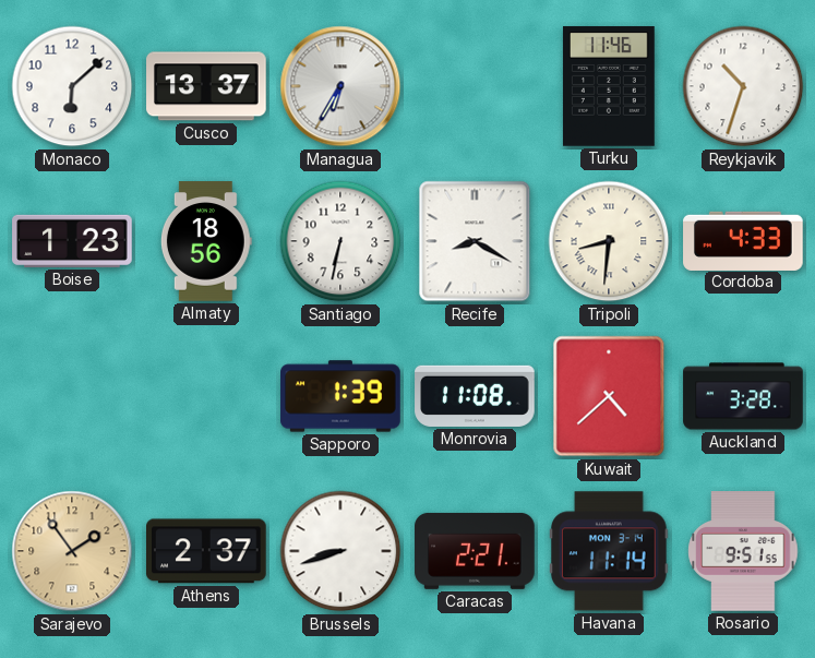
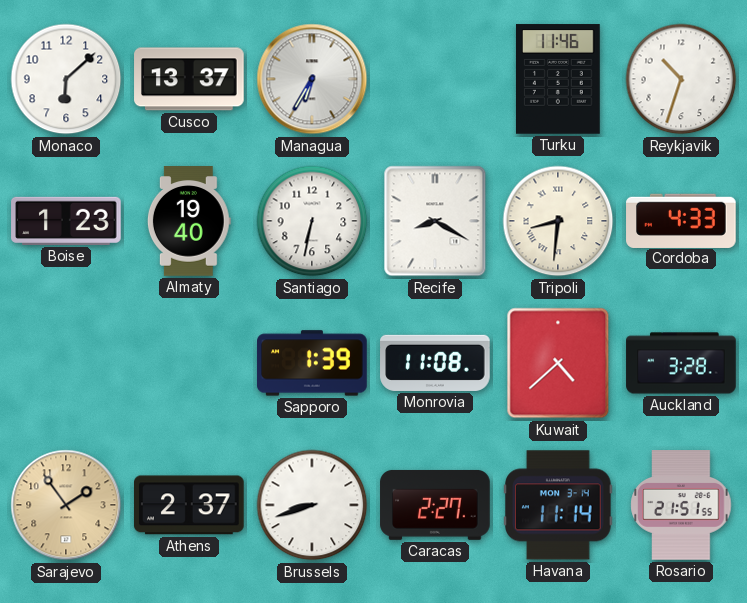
Almaty: 18:56 -> 19:40
Caracas: 2:21 -> 2:27
Rosario: 9:51 -> 21:51
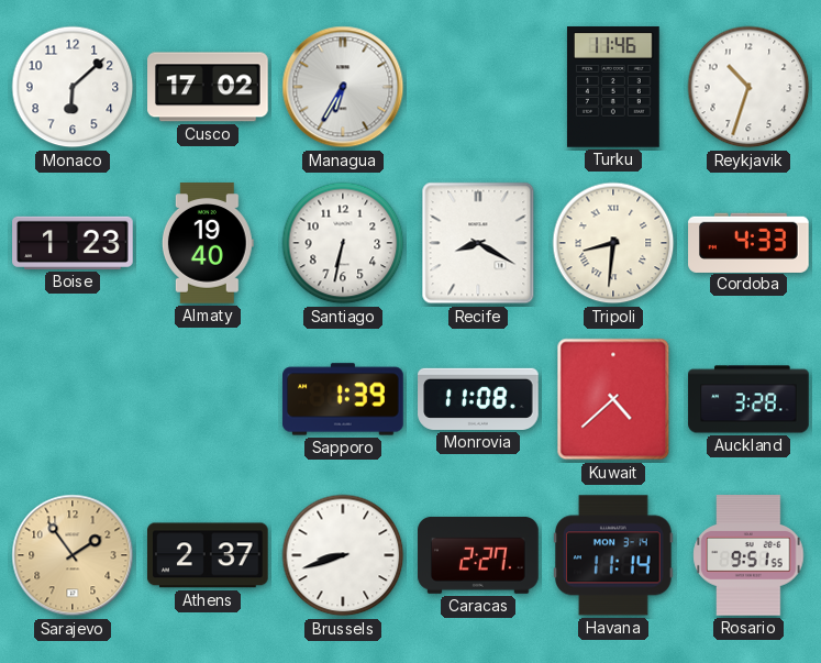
Cusco: 13:37 -> 17:02
Rosario: 21:51 -> 9:51
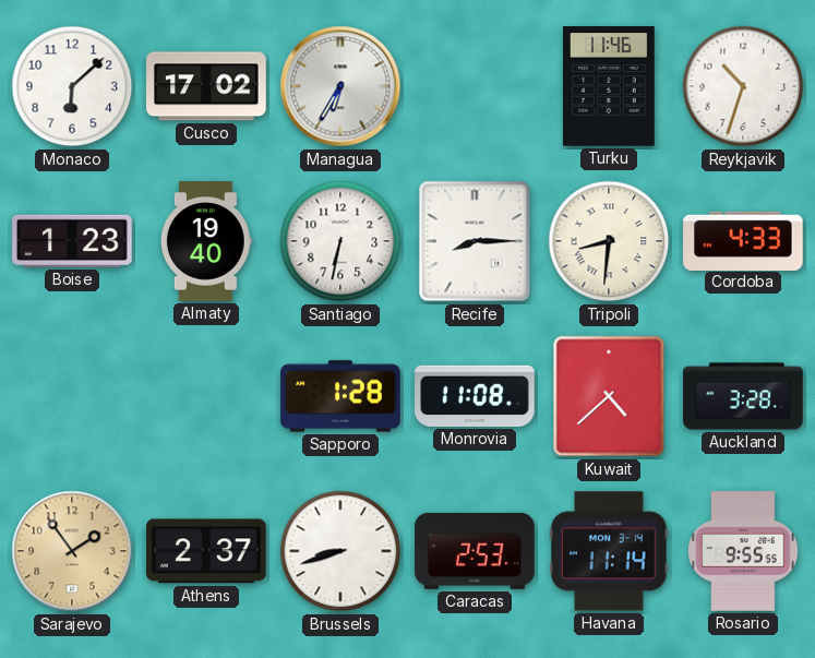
Recife: 8:20 -> 8:15
Sapporo: 1:39 -> 1:28
Caracas: 2:27 -> 2:53
Rosario: 9:51 -> 9:55
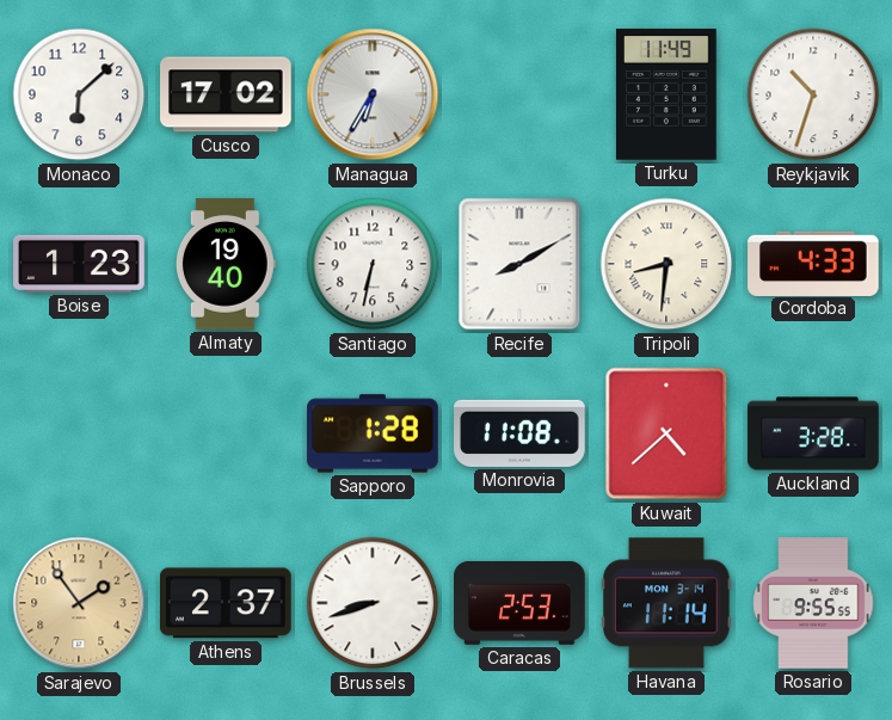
Turku: 11:46 -> 11:49
Recife: 8:15 -> 8:10
